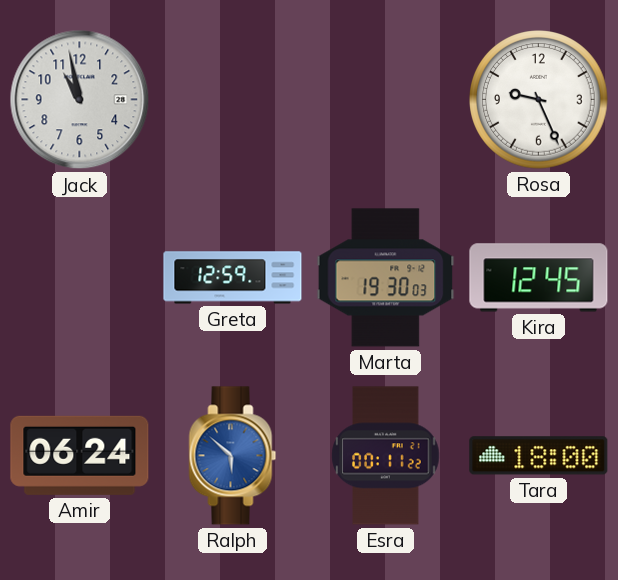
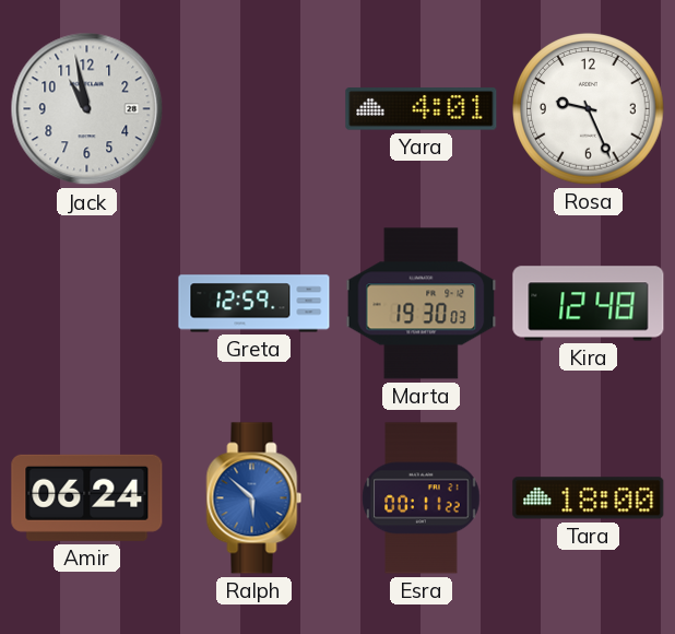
Yara: none -> 4:01
Kira: 12:45 -> 12:48
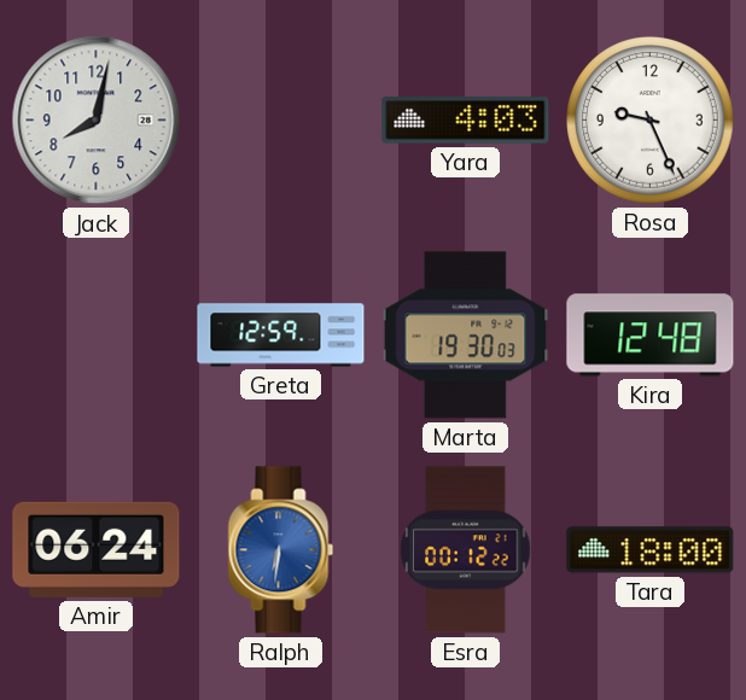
Jack: 10:58 -> 8:02
Yara: 4:01 -> 4:03
Ralph: 5:52 -> 6:31
Esra: 00:11 -> 00:12
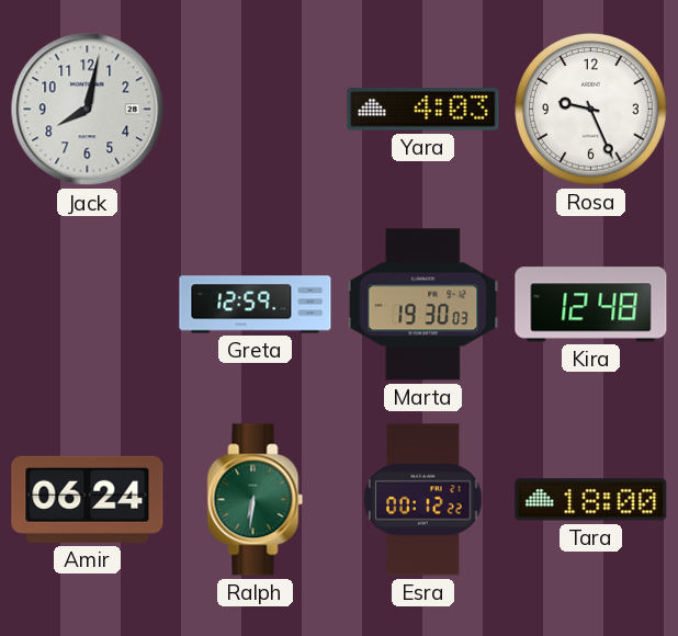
Ralph dial: blue -> green
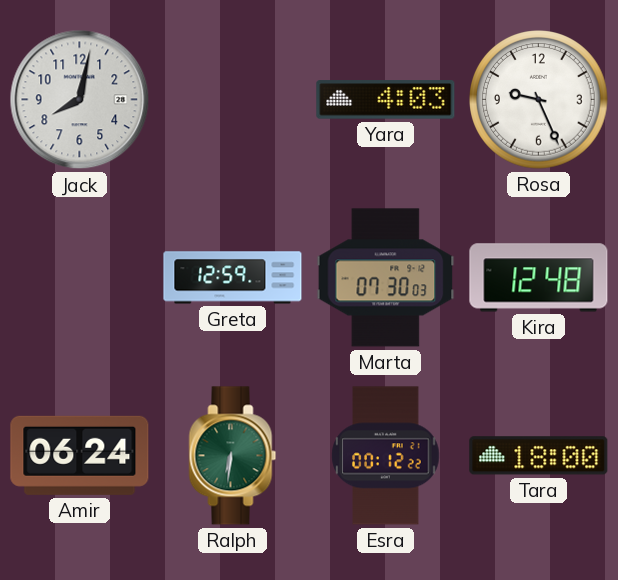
Marta: 19:30 -> 07:30
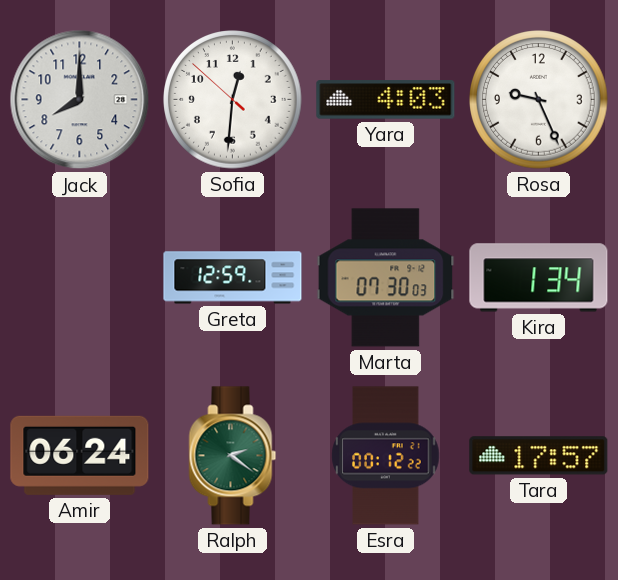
Jack: 8:02 -> 8:00
Sofia: none -> 12:30
Kira: 12:48 -> 1:34
Ralph: 6:31 -> 2:21
Tara: 18:00 -> 17:57
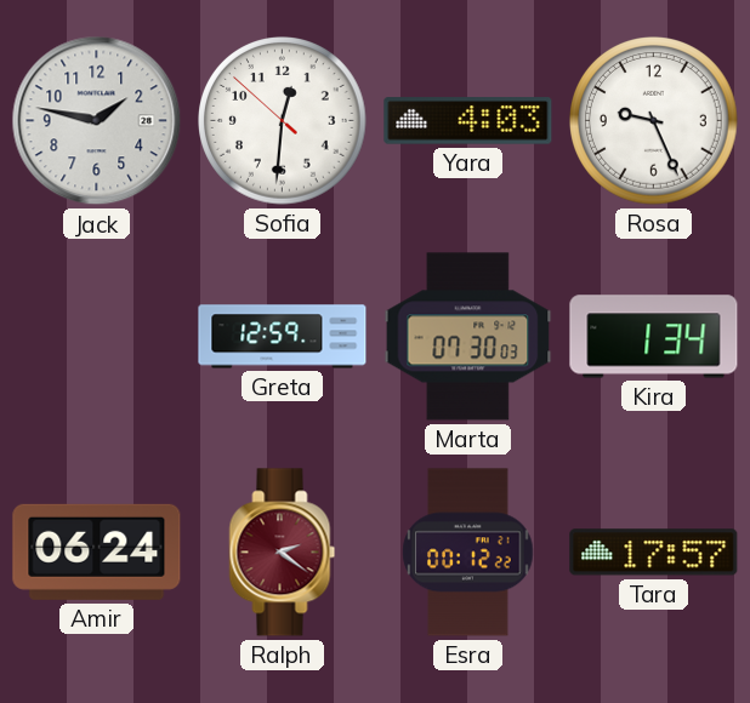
Jack: 8:00 -> 1:47
Ralph dial: green -> burgundy
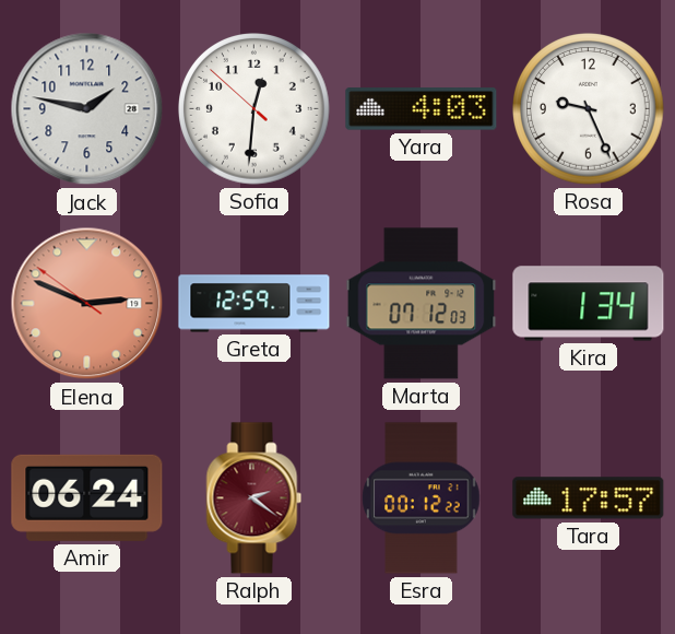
Elena: none -> 2:48
Marta: 07:30 -> 07:12
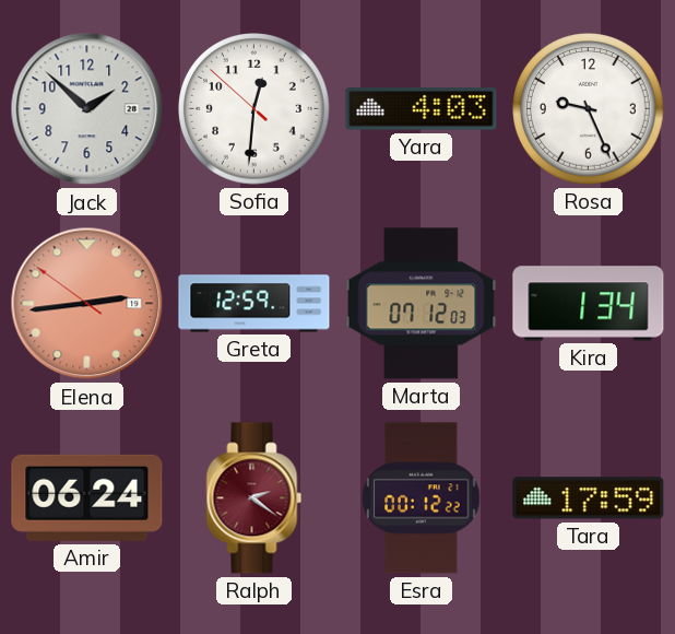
Jack: 1:47 -> 1:52
Elena: 2:48 -> 2:43
Tara: 17:57 -> 17:59
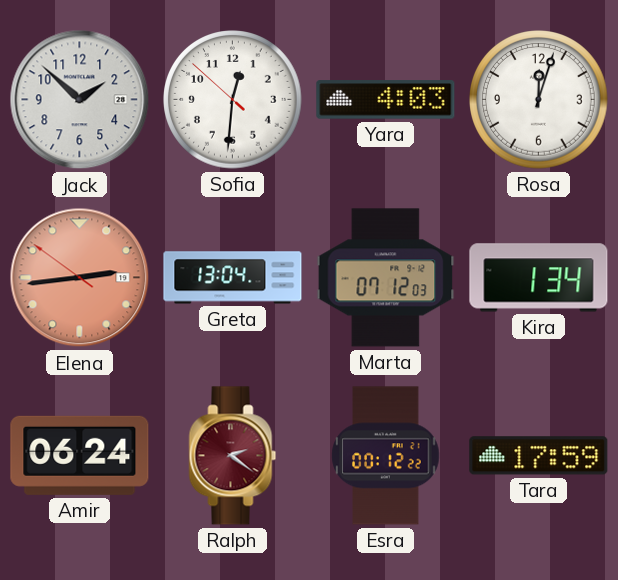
Rosa: 9:26 -> 12:03
Greta: 12:59 -> 13:04
